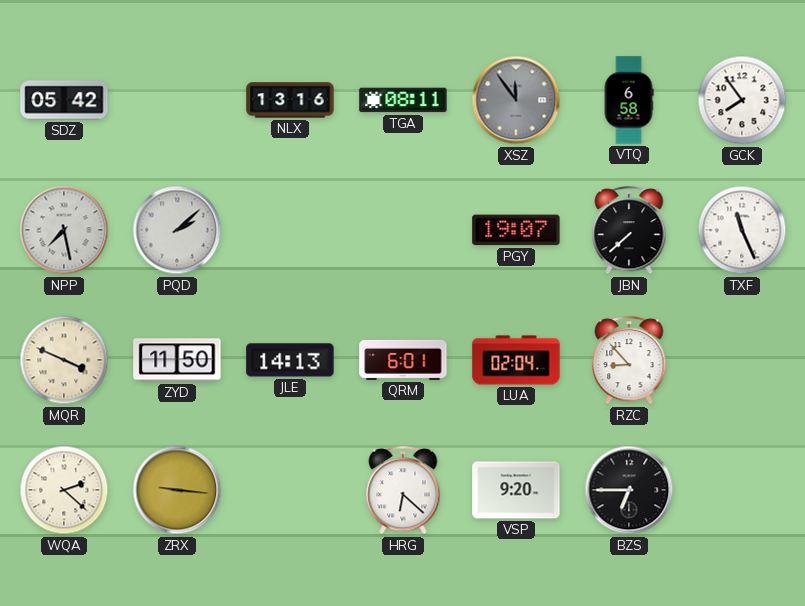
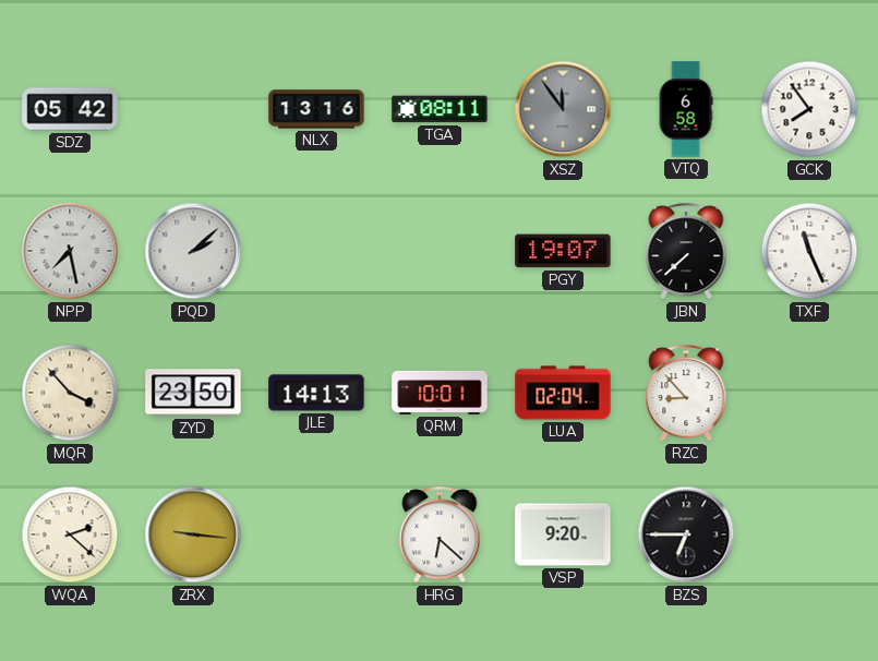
MQR: 3:49 -> 3:53
ZYD: 11:50 -> 23:50
QRM: 6:01 -> 10:01
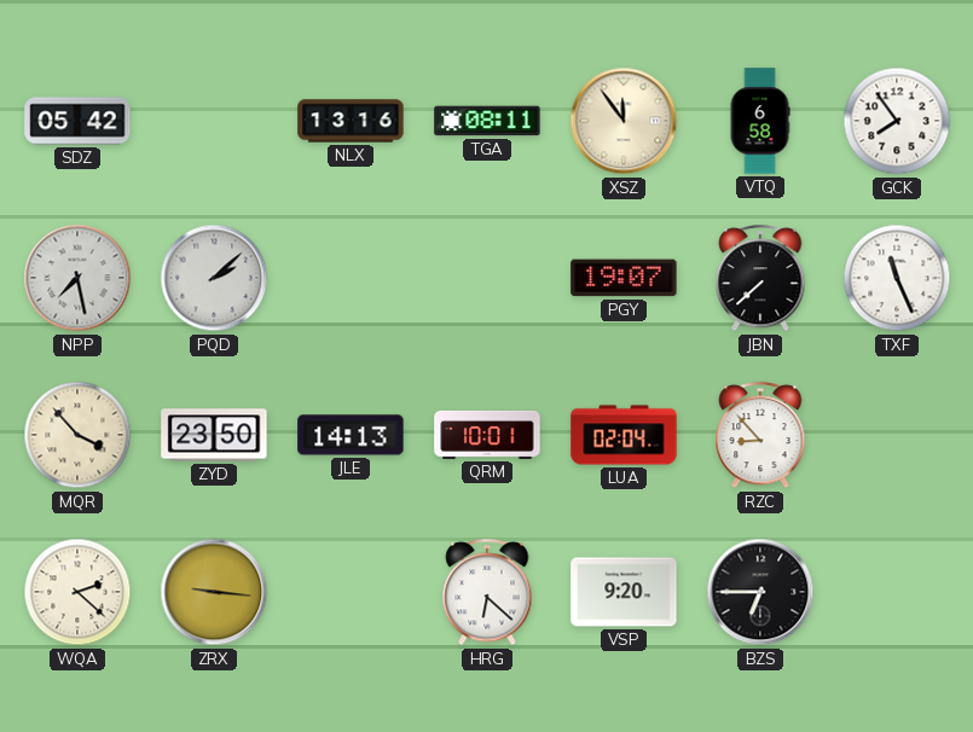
XSZ dial: grey -> cream
